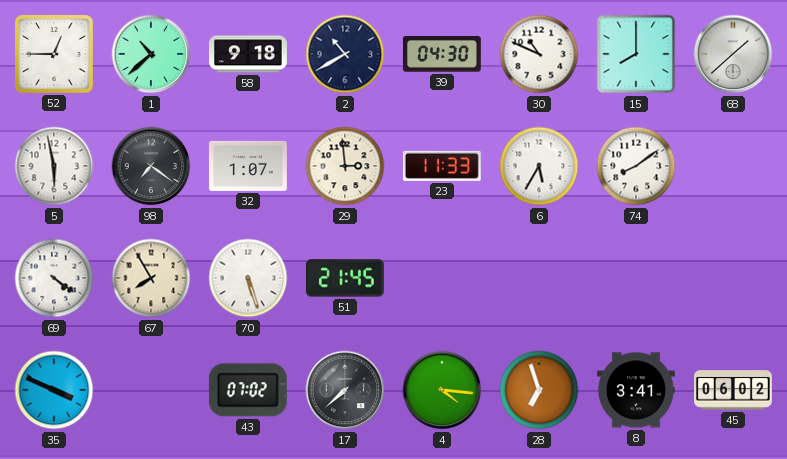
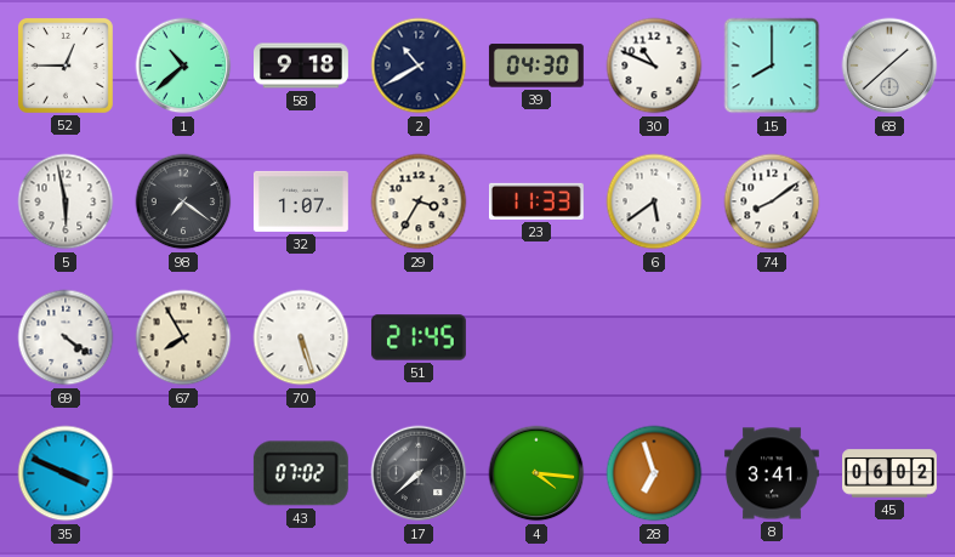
29: 2:59 -> 3:35
6: 5:35 -> 5:39
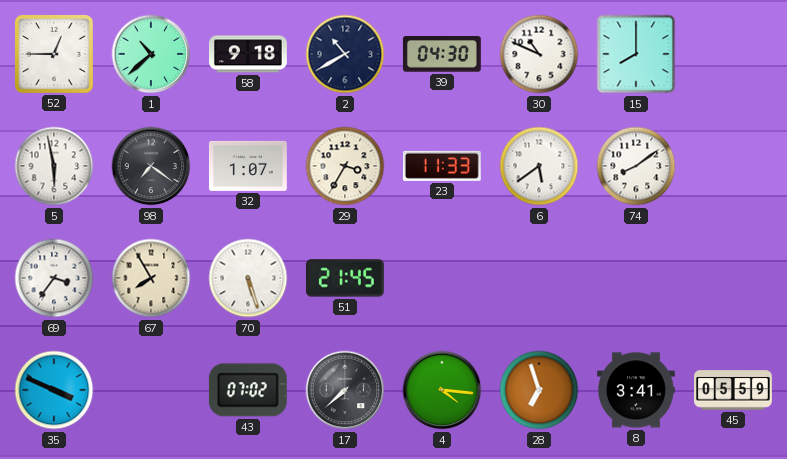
68: 1:38 -> none
69: 4:21 -> 3:36
45: 06:02 -> 05:59
